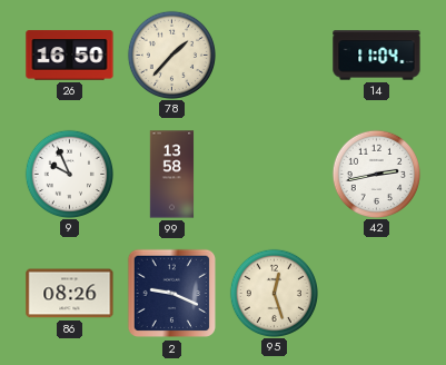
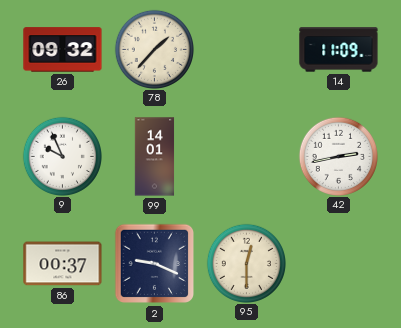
26: 16:50 -> 09:32
14: 11:04 -> 11:09
99: 13:58 -> 14:01
86: 08:26 -> 00:37
95: 12:27 -> 12:30
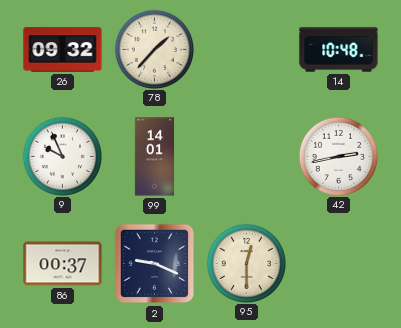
14: 11:09 -> 10:48
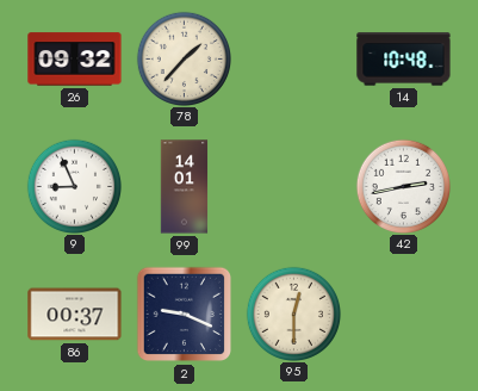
9: 9:56 -> 8:56
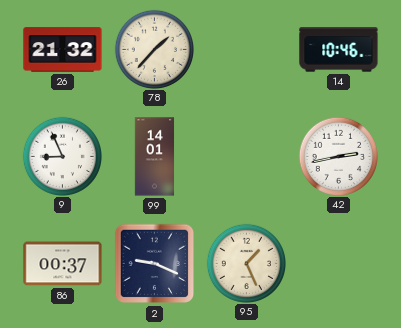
26: 09:32 -> 21:32
14: 10:48 -> 10:46
95: 12:30 -> 1:26
